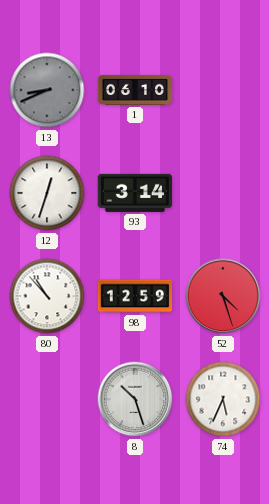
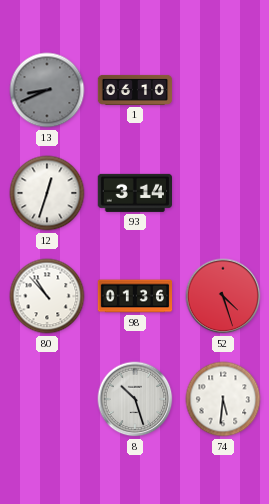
98: 12:59 -> 01:36
74: 5:34 -> 5:31
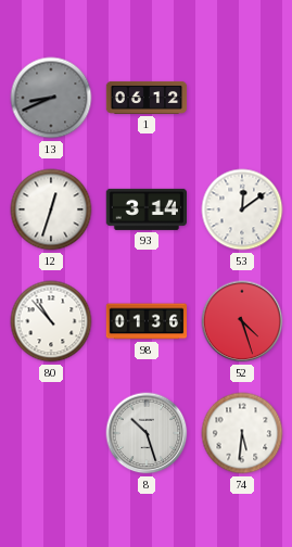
1: 06:10 -> 06:12
53: none -> 12:09
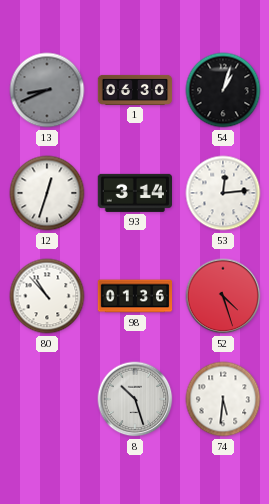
1: 06:12 -> 06:30
54: none -> 1:03
53: 12:09 -> 12:14
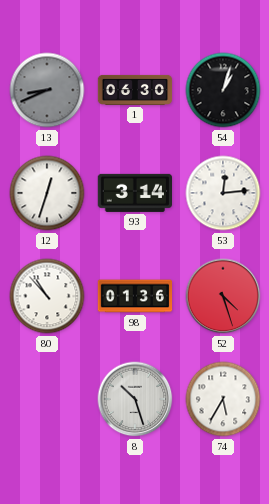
74: 5:31 -> 5:35
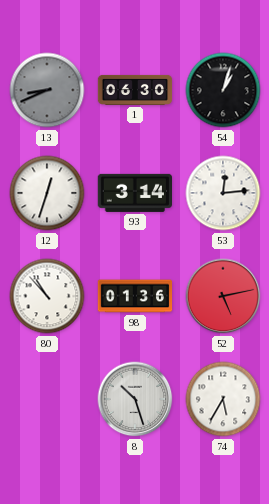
52: 4:27 -> 5:13
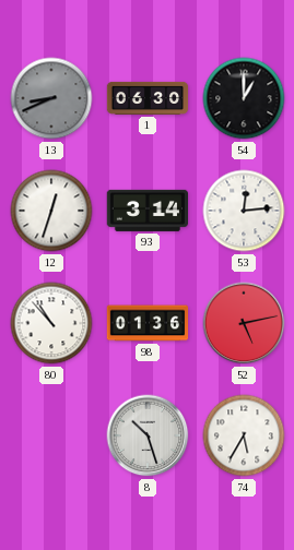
54: 1:03 -> 1:00
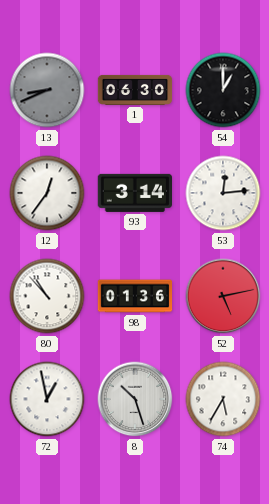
12: 12:33 -> 12:36
72: none -> 12:58
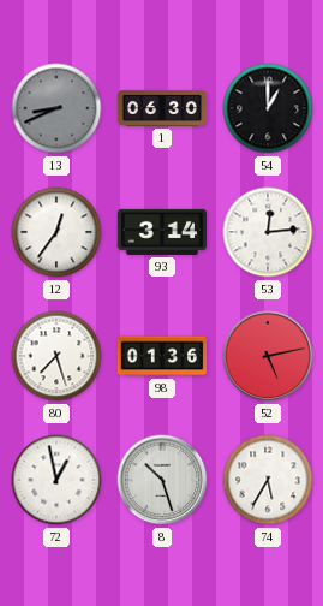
80: 10:53 -> 7:27
